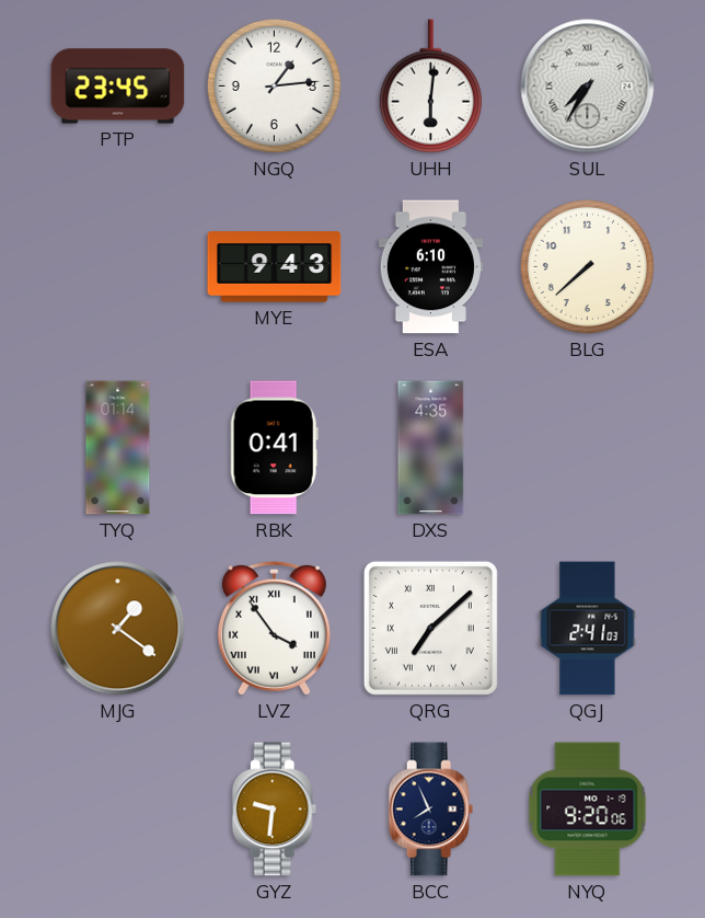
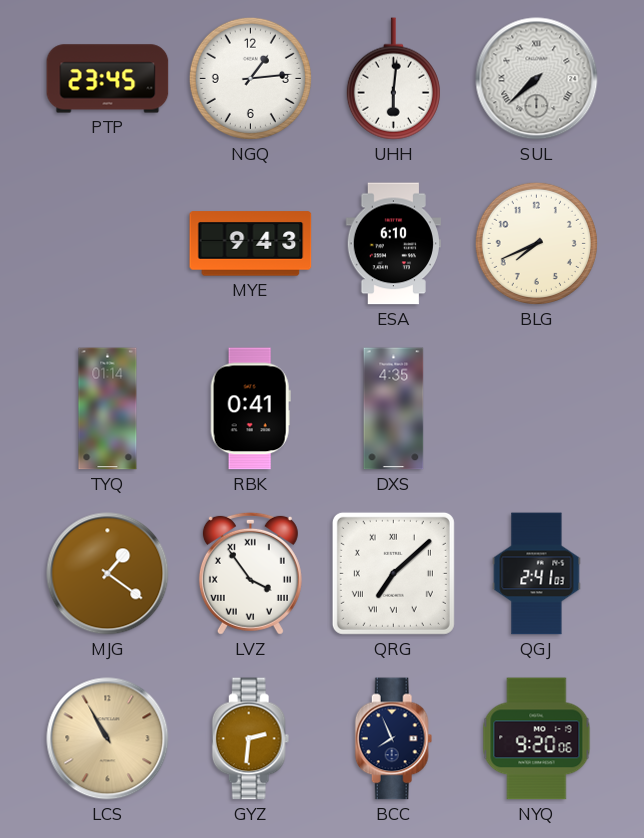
SUL: 7:35 -> 7:38
BLG: 7:38 -> 7:41
LCS: none -> 10:55
GYZ: 9:31 -> 2:31
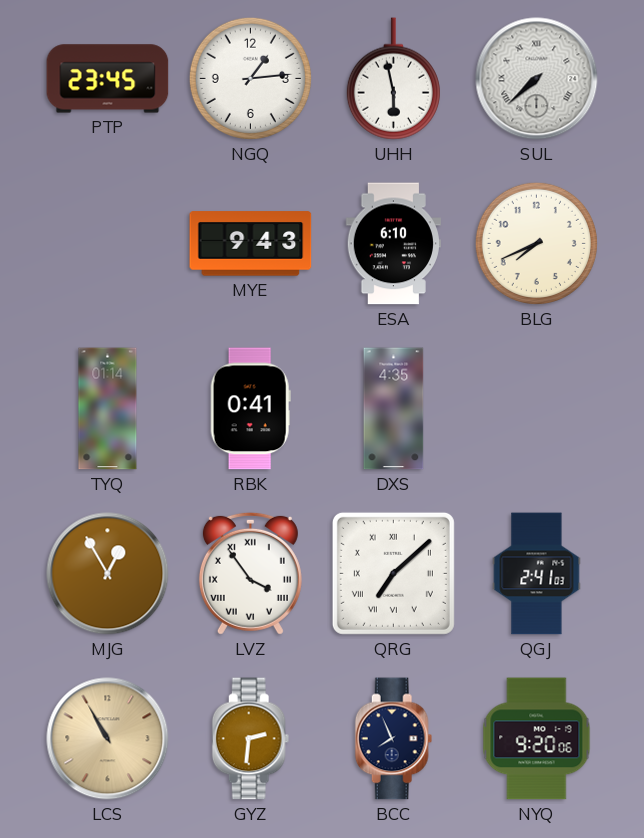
UHH: 6:01 -> 5:58
MJG: 1:21 -> 12:55
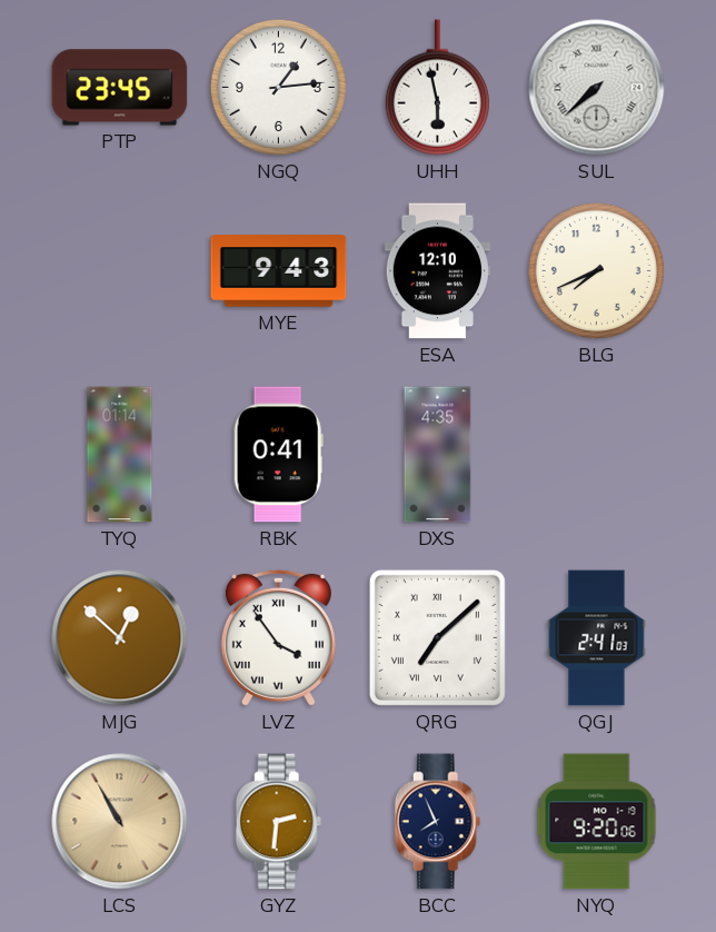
ESA: 6:10 -> 12:10
MJG: 12:55 -> 12:52
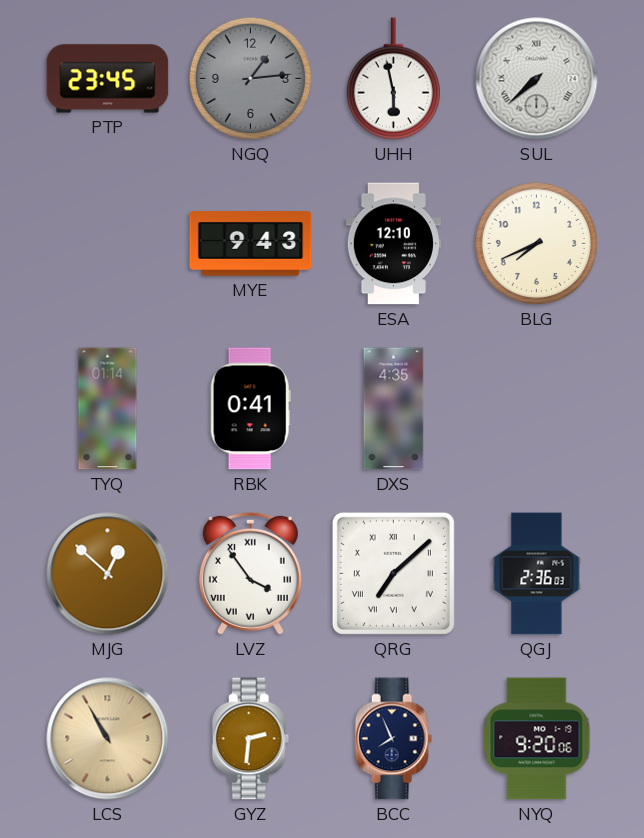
NGQ dial: white -> grey
QGJ: 2:41 -> 2:36
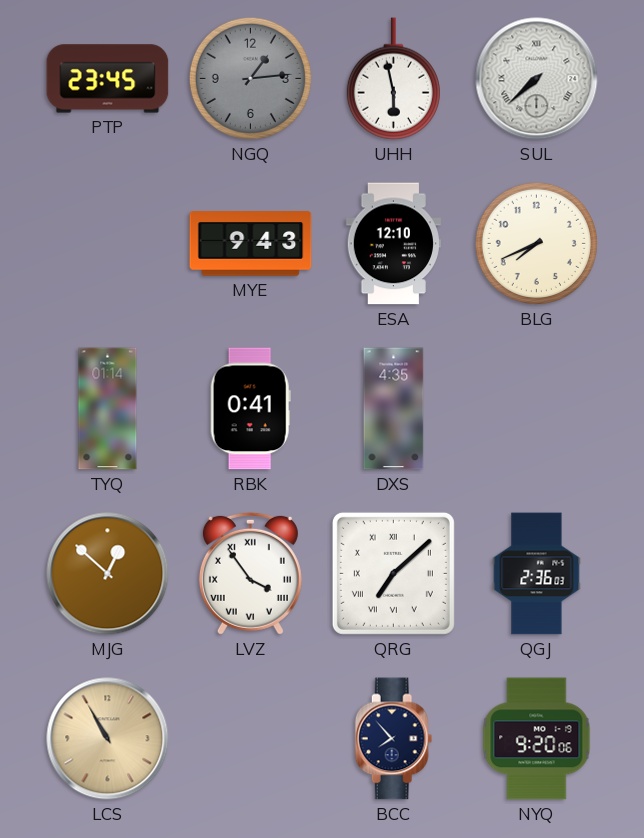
GYZ: 2:31 -> none
BCC: 7:56 -> 7:53
